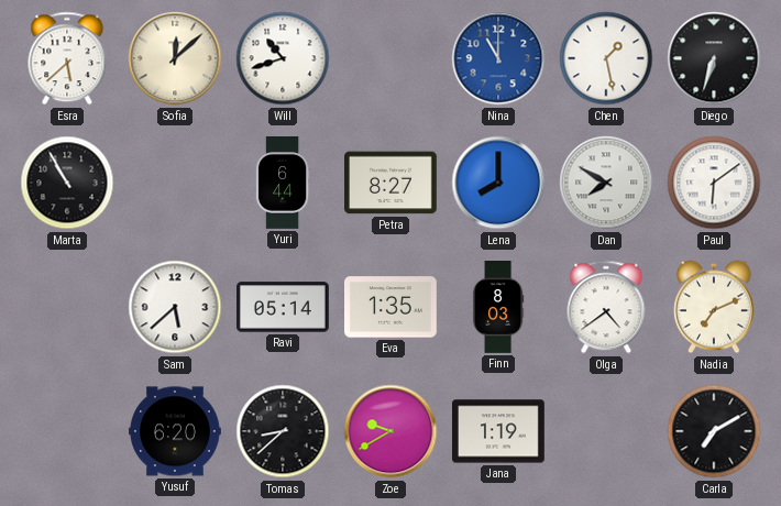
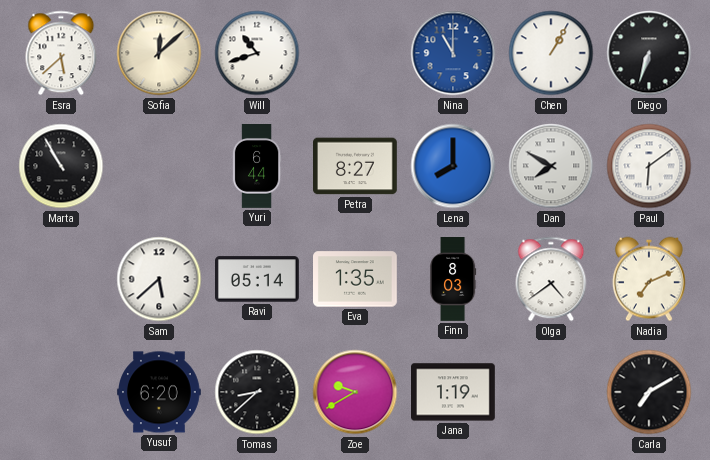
Chen: 1:28 -> 1:05
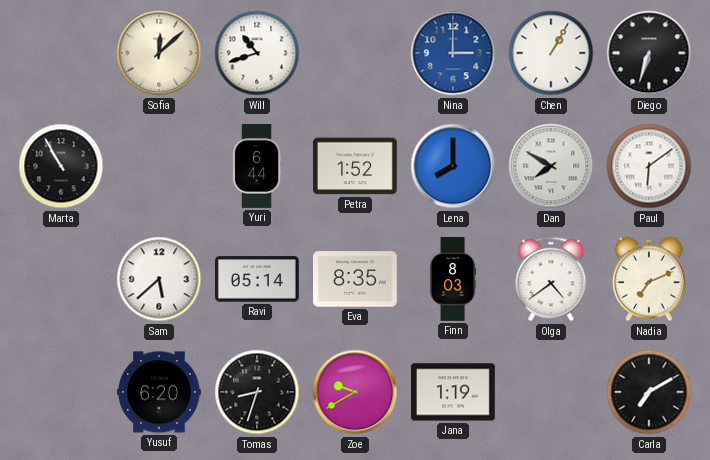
Esra: 5:38 -> none
Nina: 11:00 -> 3:00
Petra: 8:27 -> 1:52
Eva: 1:35 -> 8:35
Tomas: 8:38 -> 8:33
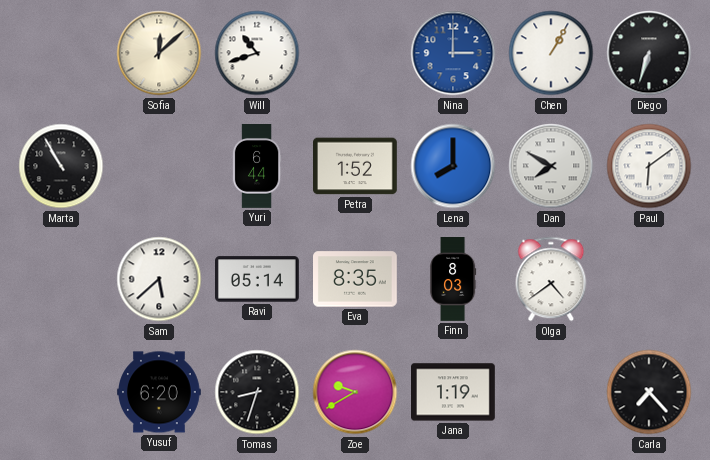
Nadia: 7:11 -> none
Carla: 7:10 -> 7:23
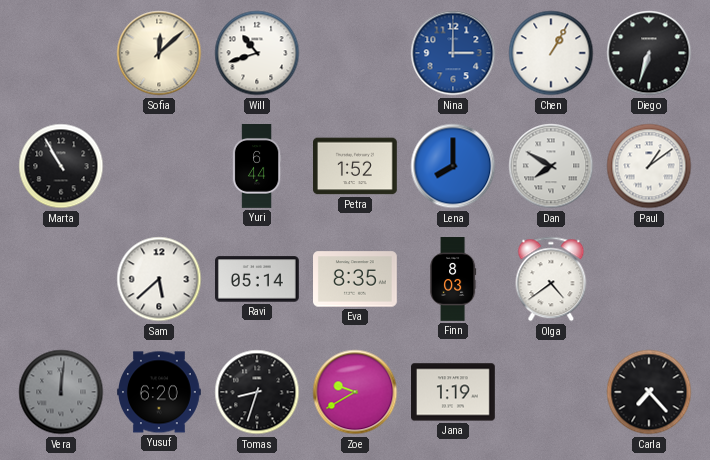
Paul: 6:09 -> 1:09
Vera: none -> 12:01
